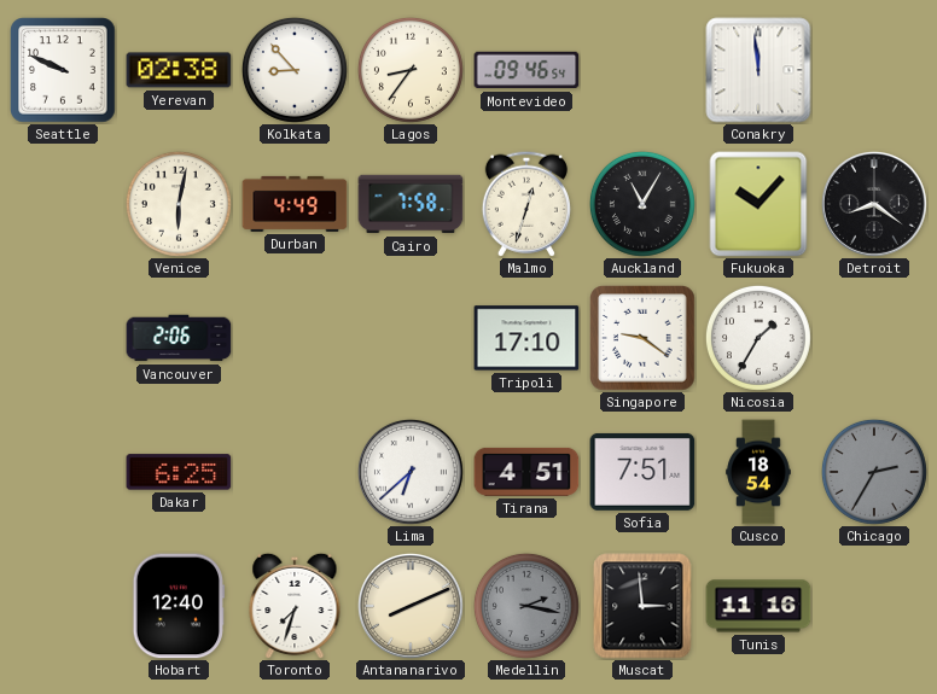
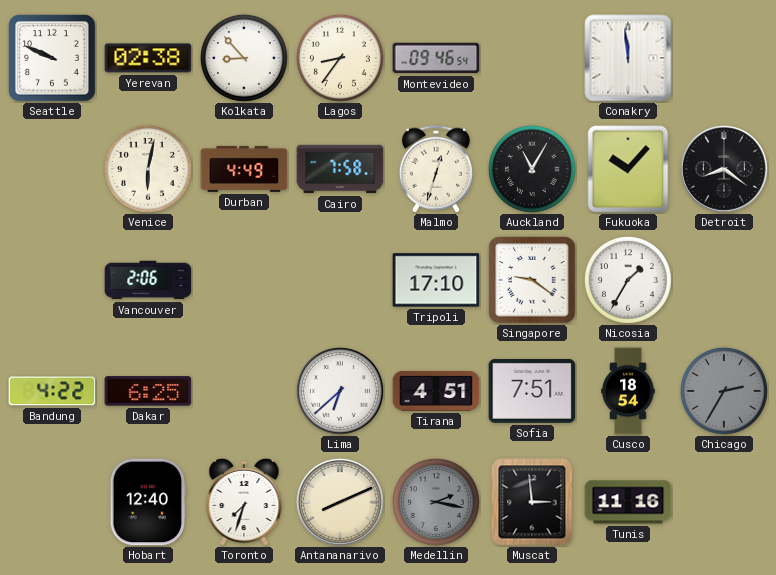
Bandung: none -> 4:22
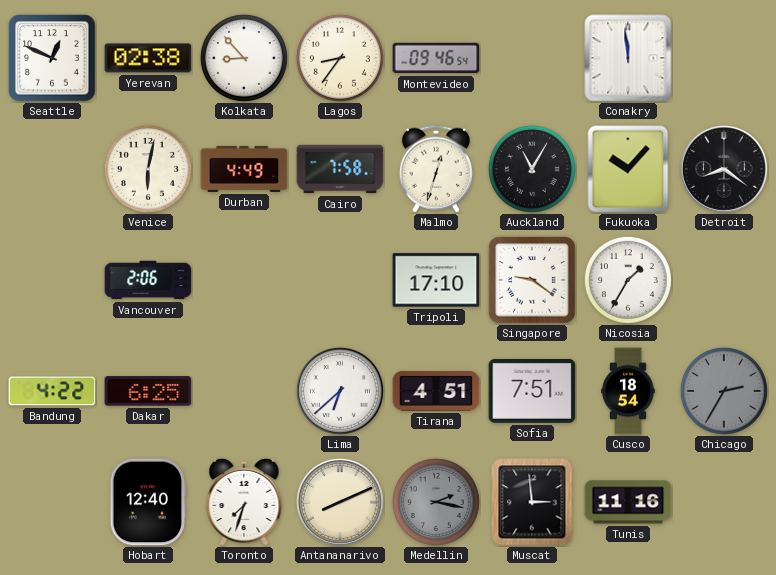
Seattle: 9:49 -> 12:49
